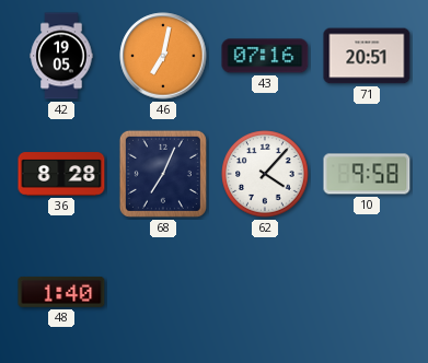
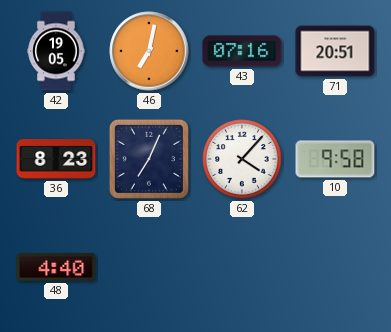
36: 8:28 -> 8:23
48: 1:40 -> 4:40
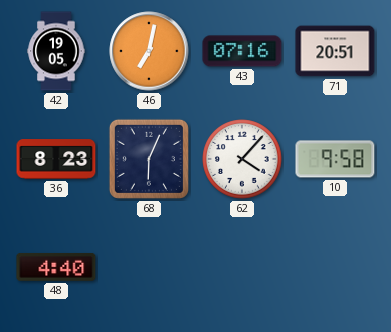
68: 7:04 -> 6:04
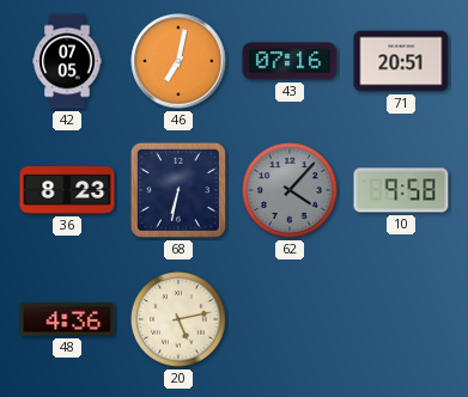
42: 19:05 -> 07:05
68: 6:04 -> 6:32
62 dial: white -> grey
48: 4:40 -> 4:36
20: none -> 5:13
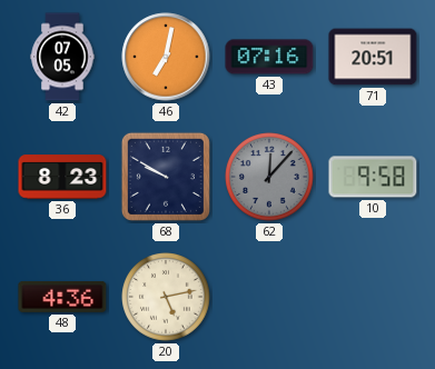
68: 6:32 -> 9:50
62: 4:07 -> 12:07
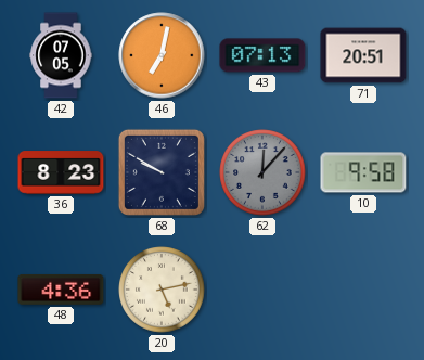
43: 07:16 -> 07:13
